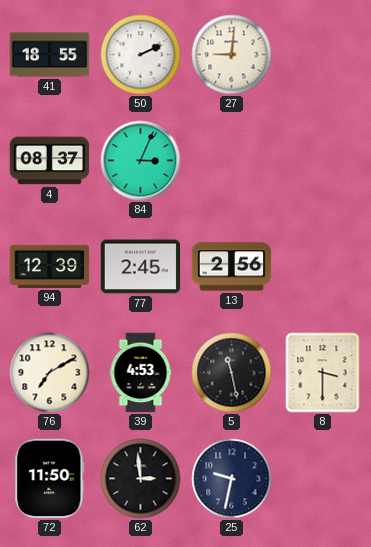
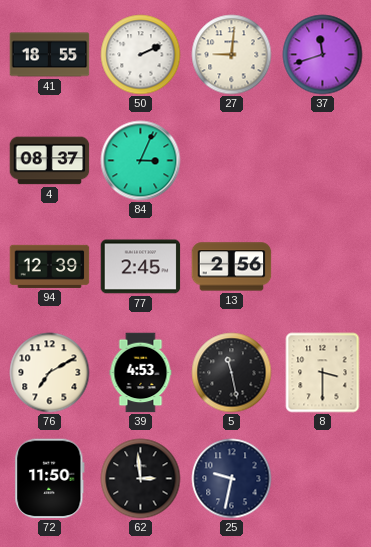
37: none -> 11:42
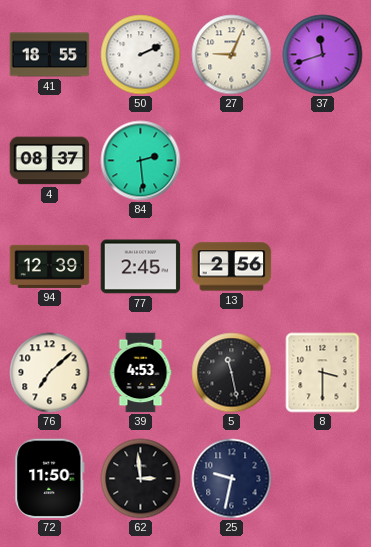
27: 9:01 -> 9:04
84: 3:04 -> 2:29
76: 7:10 -> 7:08
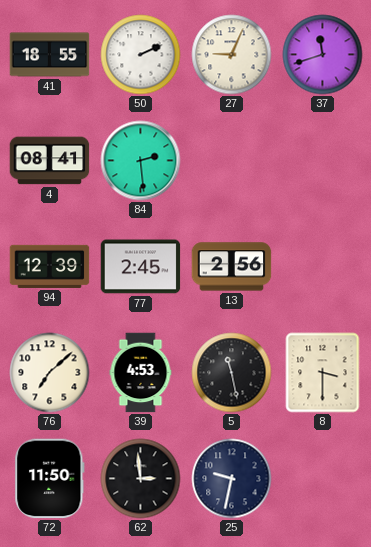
4: 08:37 -> 08:41
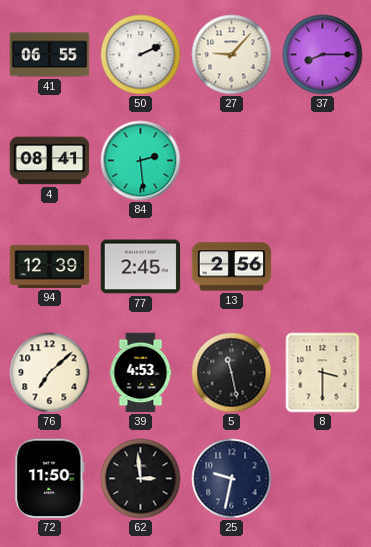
41: 18:55 -> 06:55
27: 9:04 -> 9:07
37: 11:42 -> 8:15
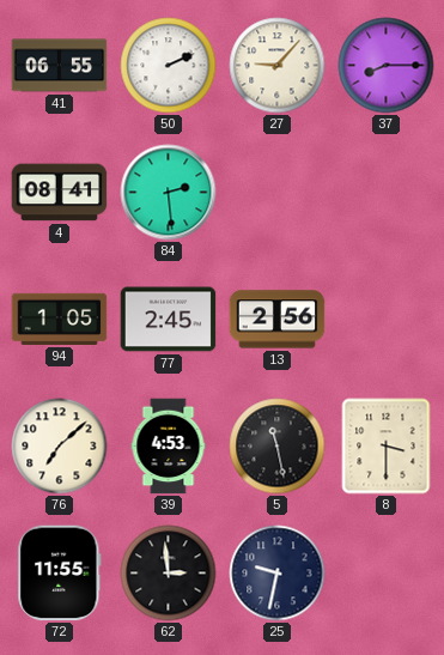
94: 12:39 -> 1:05
72: 11:50 -> 11:55
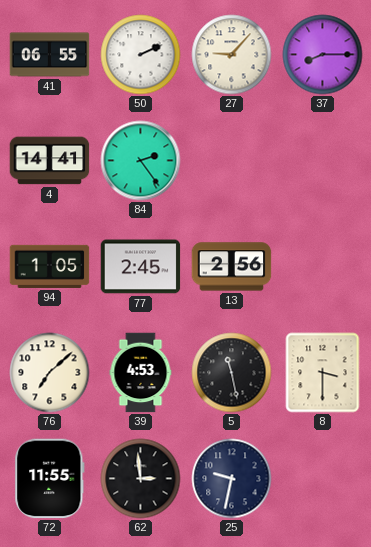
4: 08:41 -> 14:41
84: 2:29 -> 2:24
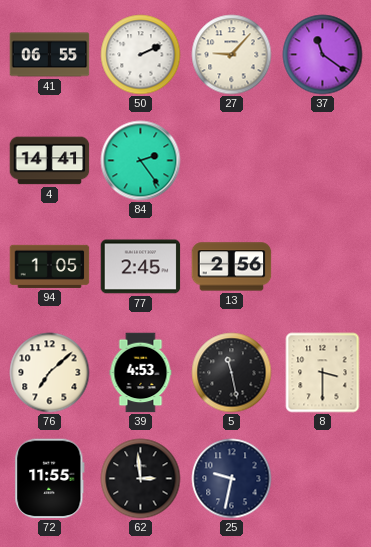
37: 8:15 -> 11:21
